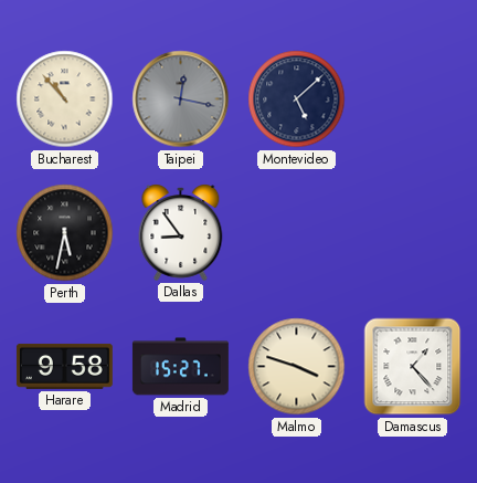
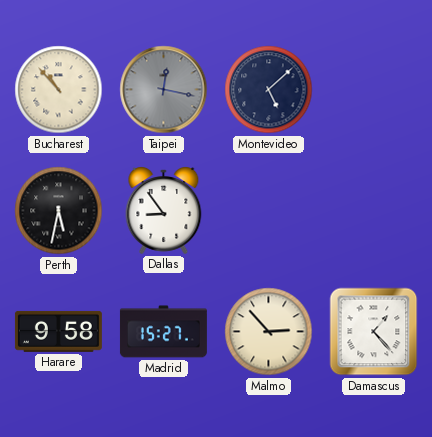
Malmo: 3:48 -> 2:53
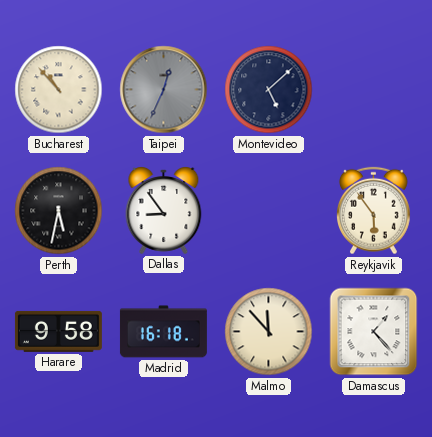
Taipei: 12:17 -> 12:34
Reykjavik: none -> 5:54
Madrid: 15:27 -> 16:18
Malmo: 2:53 -> 11:53
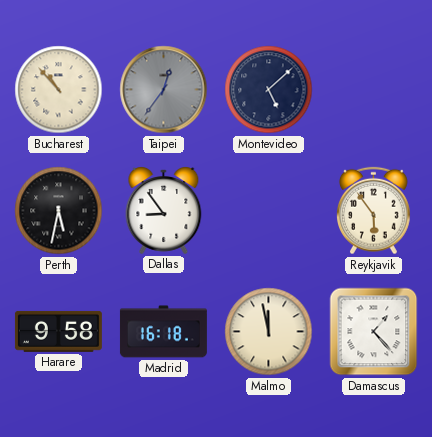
Taipei: 12:34 -> 12:36
Malmo: 11:53 -> 11:58
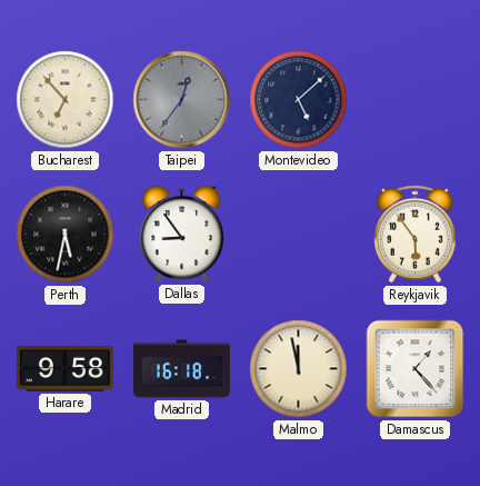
Bucharest: 10:53 -> 6:53
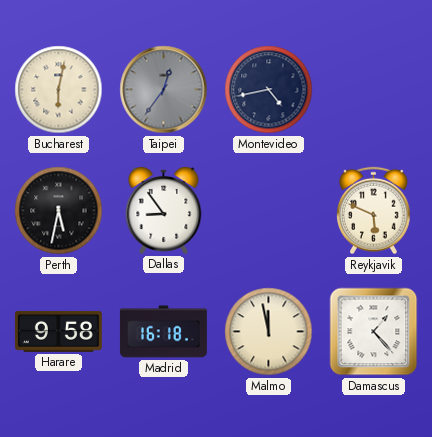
Bucharest: 6:53 -> 6:02
Montevideo: 5:08 -> 4:43
Reykjavik: 5:54 -> 5:49
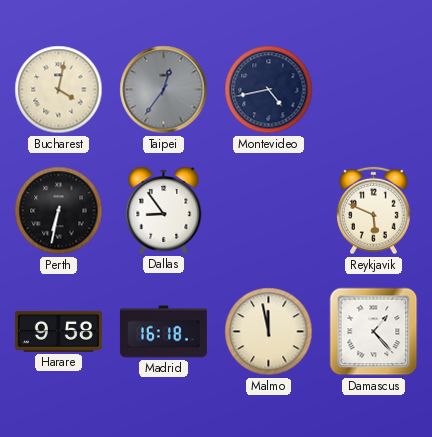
Bucharest: 6:02 -> 4:02
Perth: 5:32 -> 6:32
